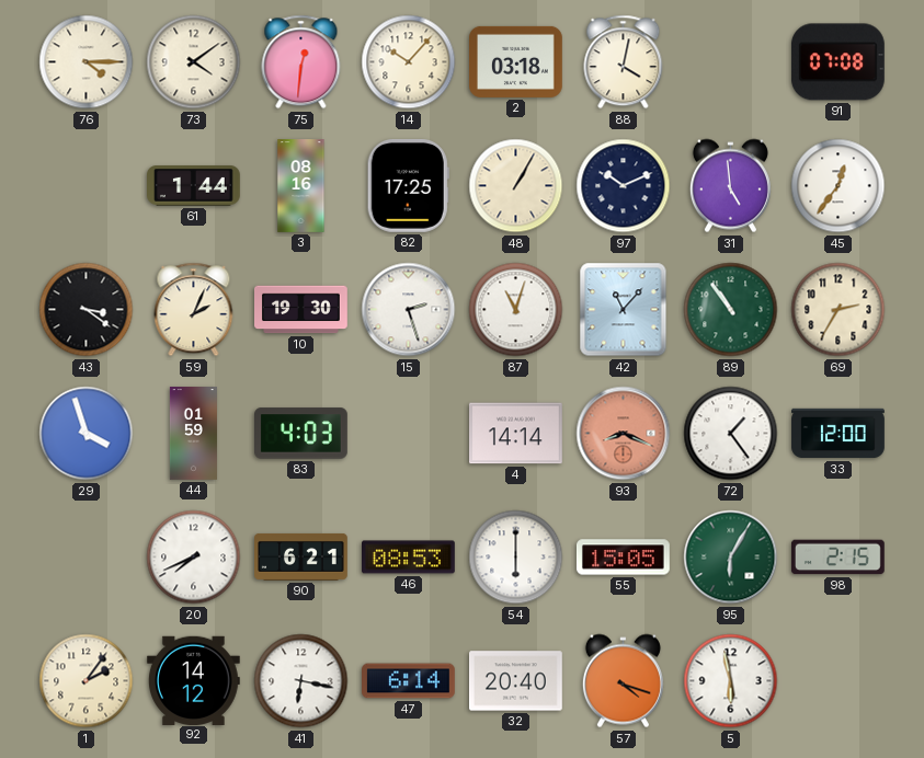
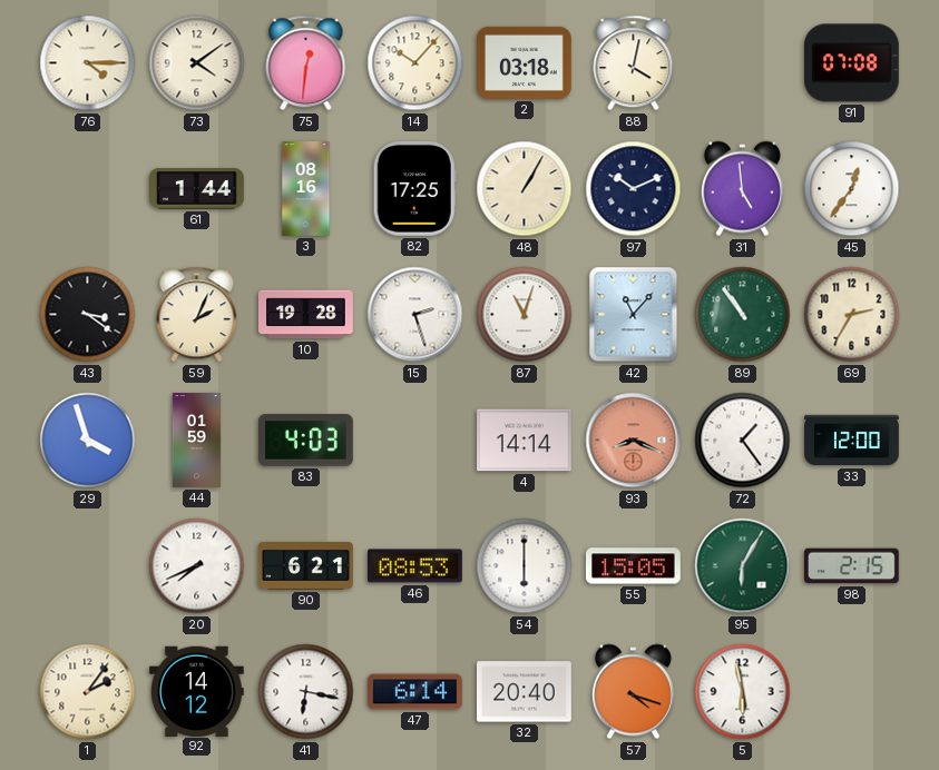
10: 19:30 -> 19:28
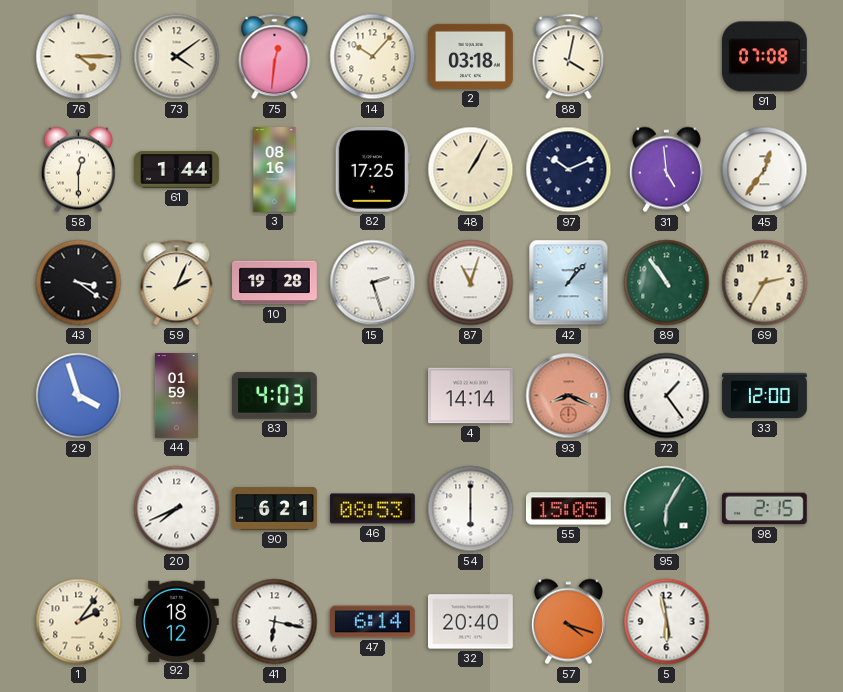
58: none -> 12:30
42: 11:07 -> 1:07
92: 14:12 -> 18:12
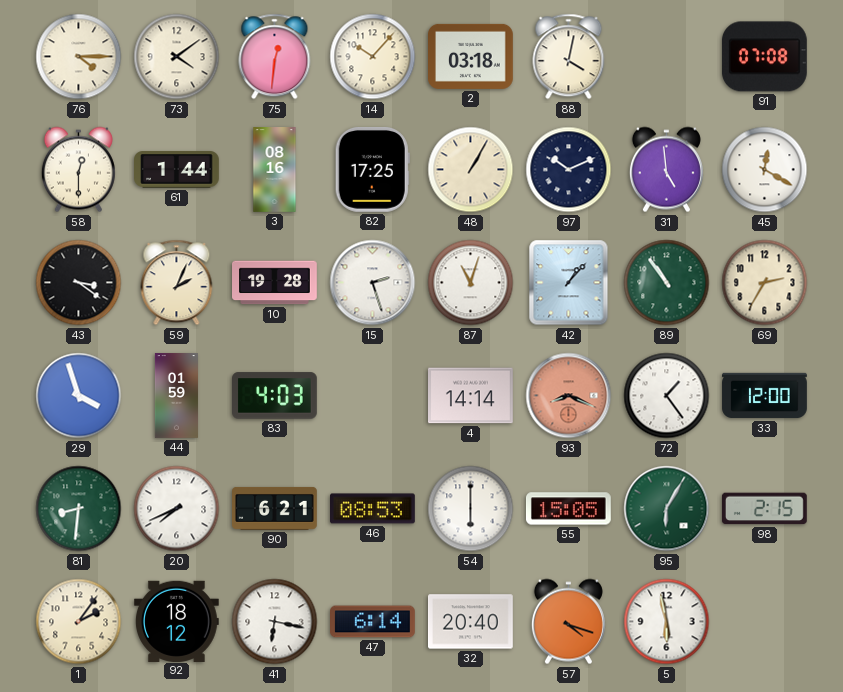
45: 12:36 -> 12:20
81: none -> 8:31
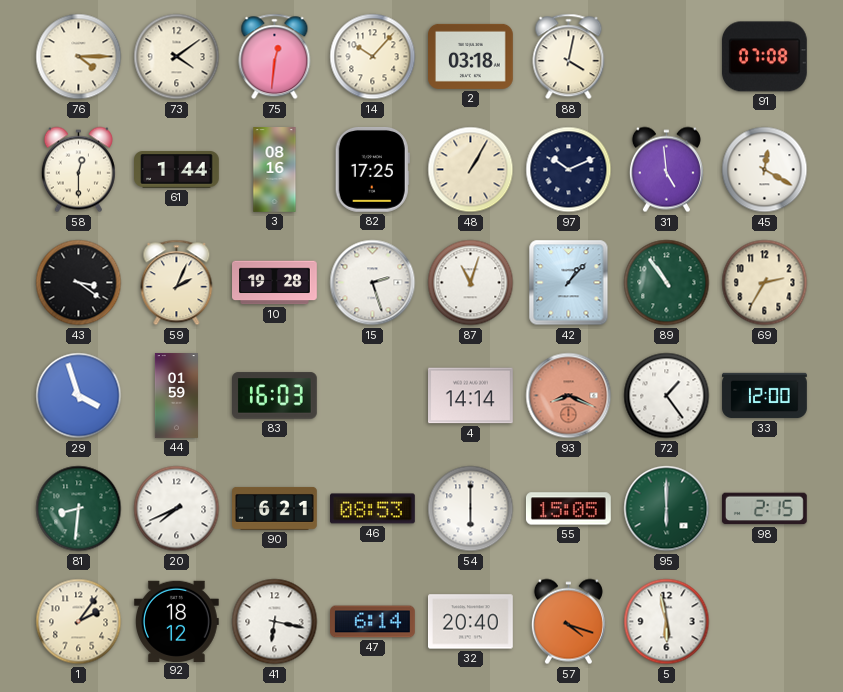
83: 4:03 -> 16:03
95: 6:05 -> 6:00
